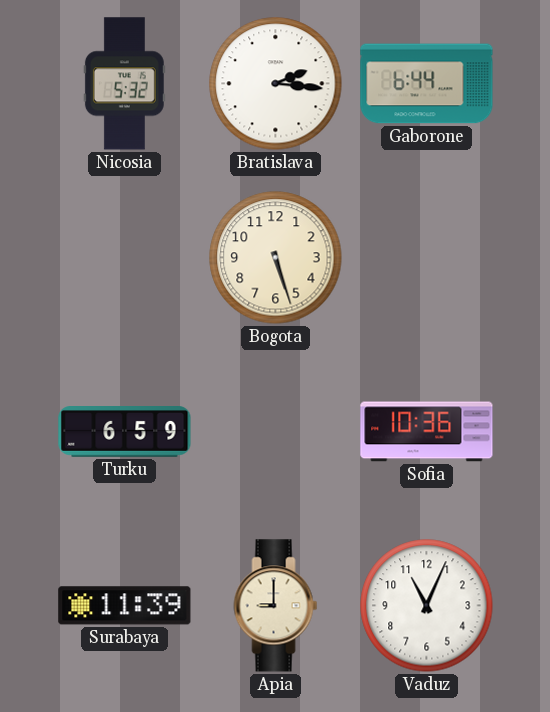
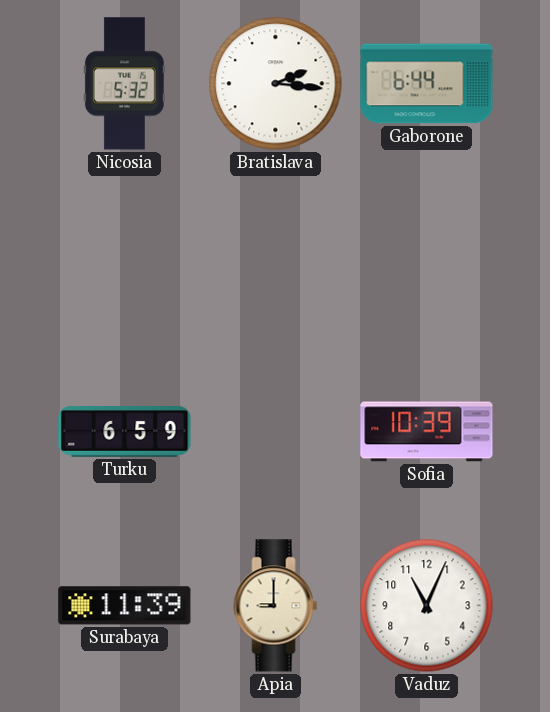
Bogota: 5:27 -> none
Sofia: 10:36 -> 10:39
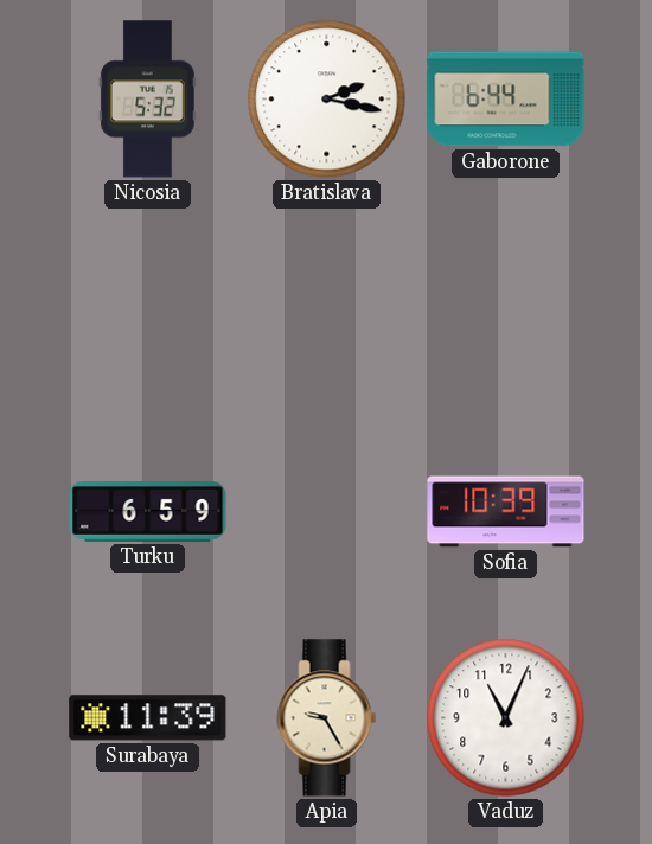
Bratislava: 2:16 -> 2:17
Apia: 9:00 -> 9:25
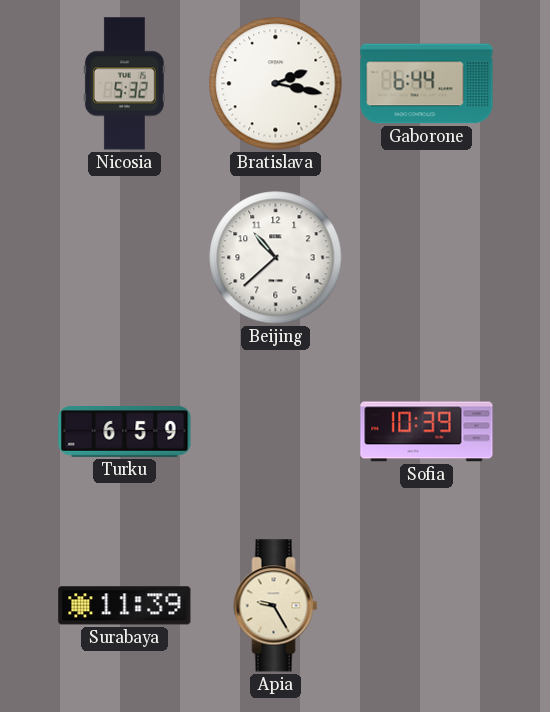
Beijing: none -> 10:38
Vaduz: 11:04 -> none
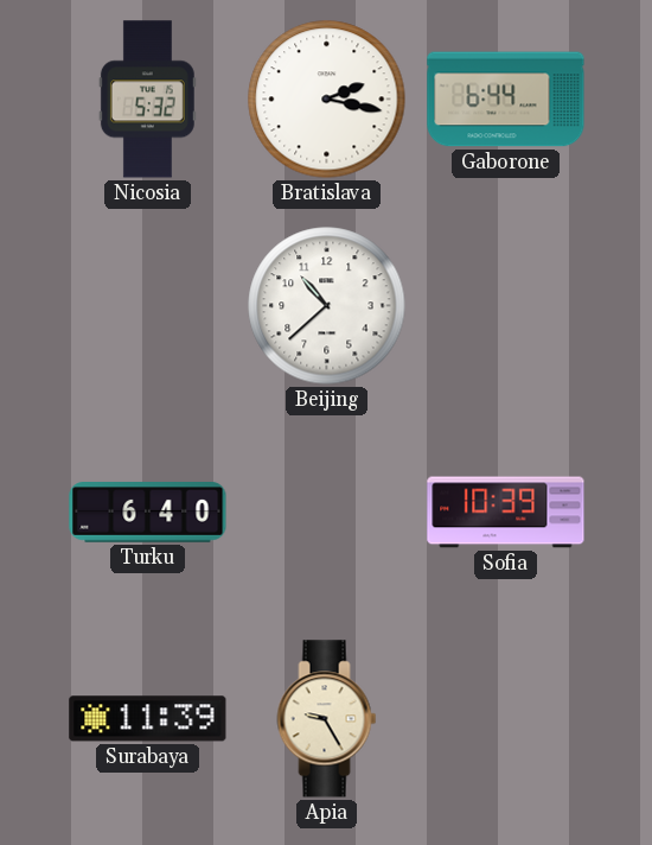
Turku: 6:59 -> 6:40
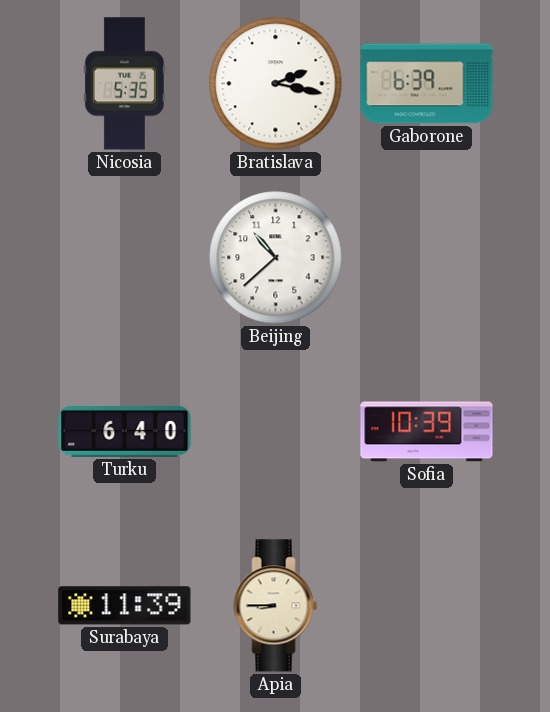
Nicosia: 5:32 -> 5:35
Gaborone: 6:44 -> 6:39
Apia: 9:25 -> 8:45
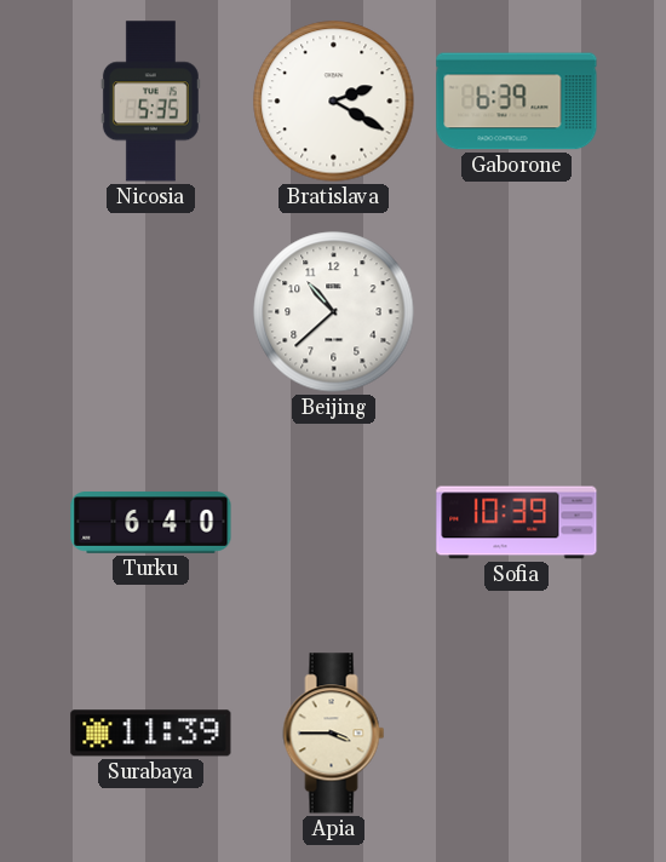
Bratislava: 2:17 -> 2:20
Apia: 8:45 -> 3:45
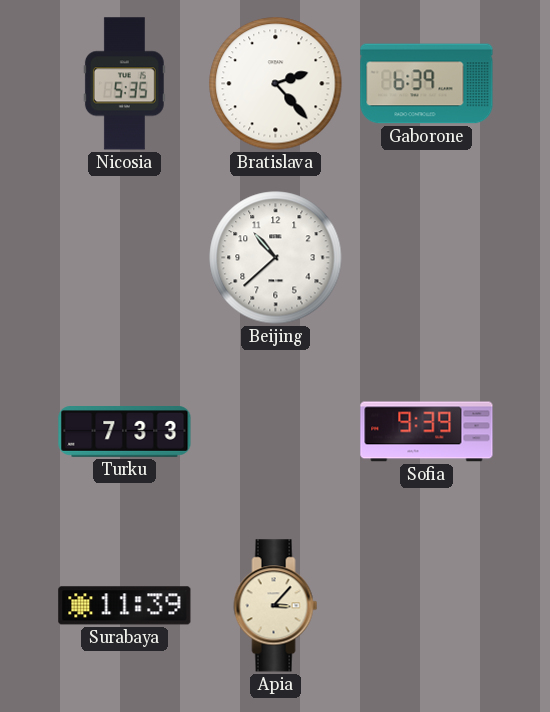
Bratislava: 2:20 -> 2:23
Turku: 6:40 -> 7:33
Sofia: 10:39 -> 9:39
Apia: 3:45 -> 3:07
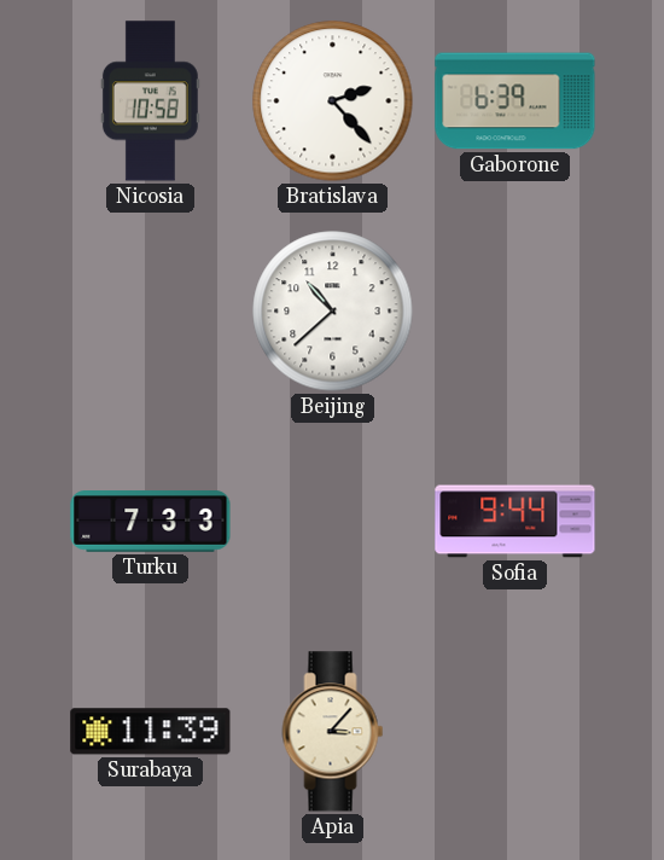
Nicosia: 5:35 -> 10:58
Sofia: 9:39 -> 9:44
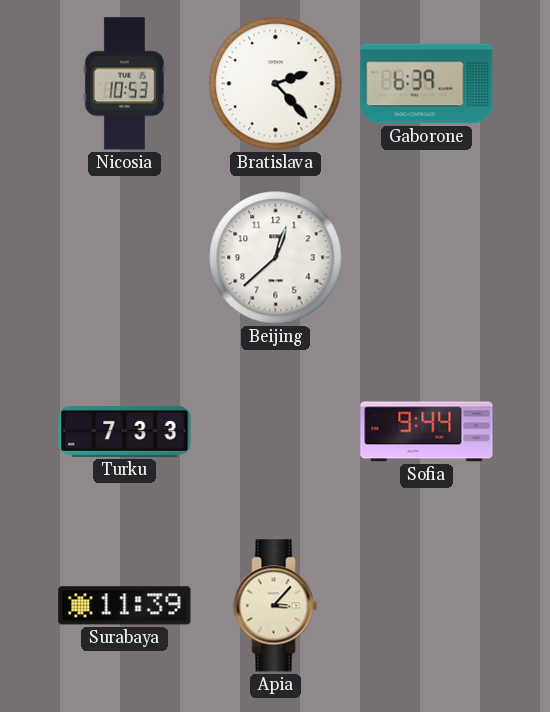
Nicosia: 10:58 -> 10:53
Beijing: 10:38 -> 12:38
